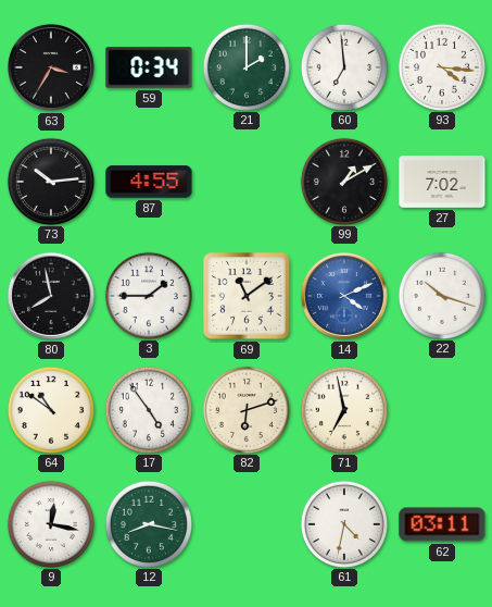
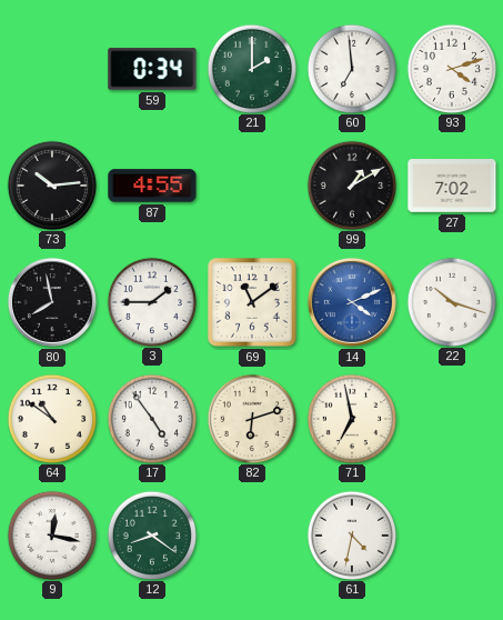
63: 3:35 -> none
93: 4:16 -> 4:12
12: 8:17 -> 8:21
62: 03:11 -> none
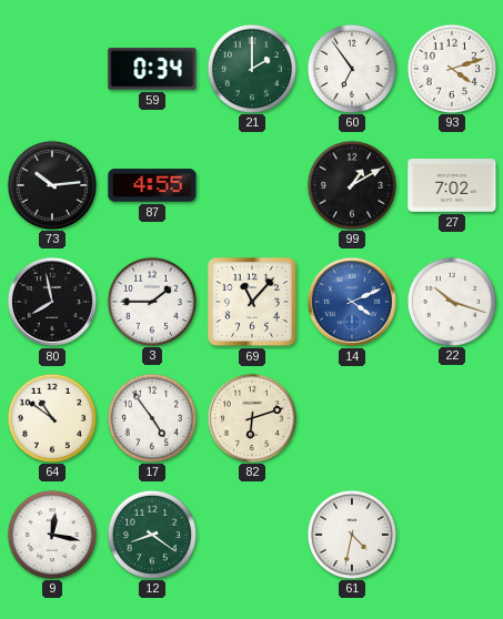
60: 6:59 -> 6:54
69: 11:09 -> 11:07
71: 6:58 -> none
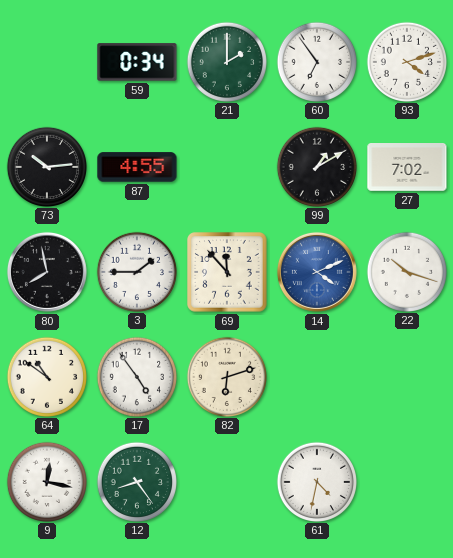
69: 11:07 -> 11:53
12: 8:21 -> 8:24
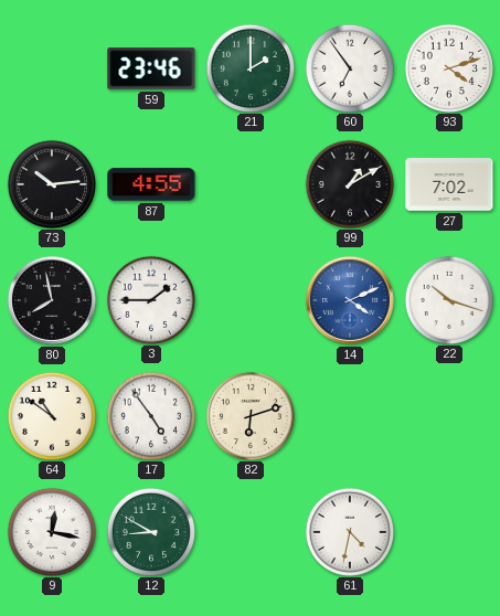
59: 0:34 -> 23:46
69: 11:53 -> none
12: 8:24 -> 8:50
